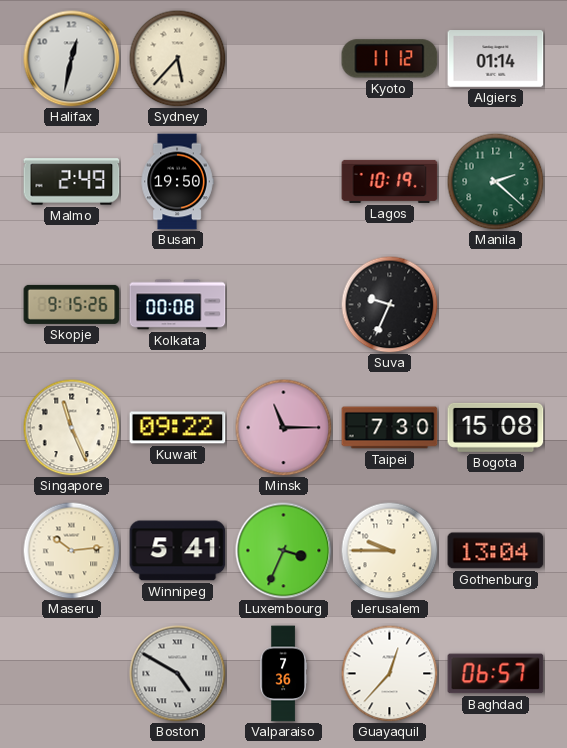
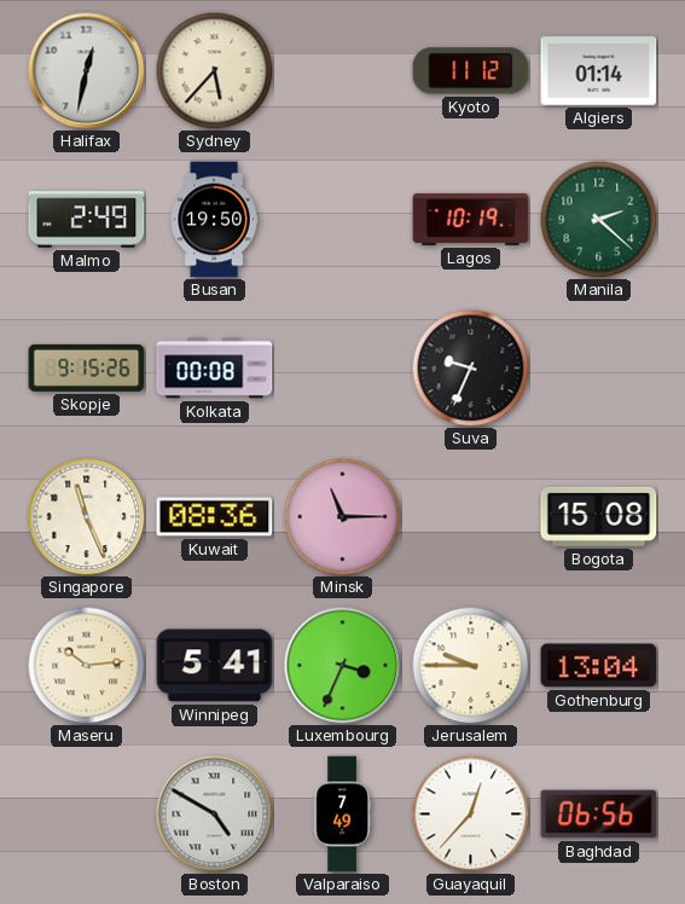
Kuwait: 09:22 -> 08:36
Taipei: 7:30 -> none
Valparaiso: 7:36 -> 7:49
Baghdad: 06:57 -> 06:56
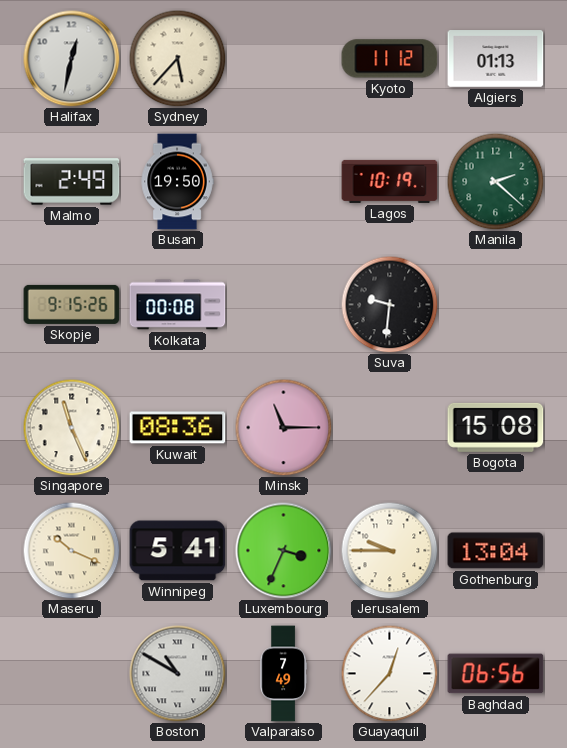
Algiers: 01:14 -> 01:13
Suva: 9:34 -> 9:31
Maseru: 10:14 -> 10:19
Boston: 4:50 -> 10:50
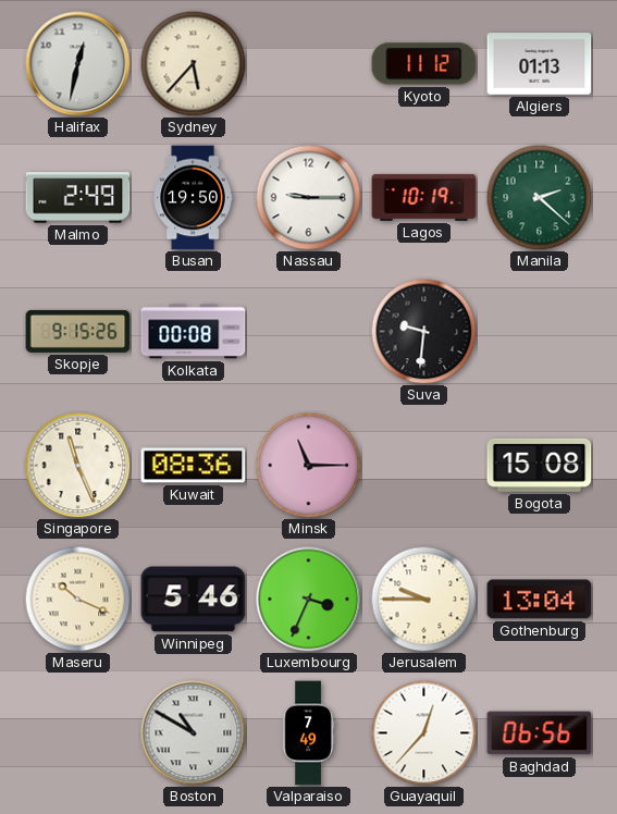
Nassau: none -> 9:15
Winnipeg: 5:41 -> 5:46
